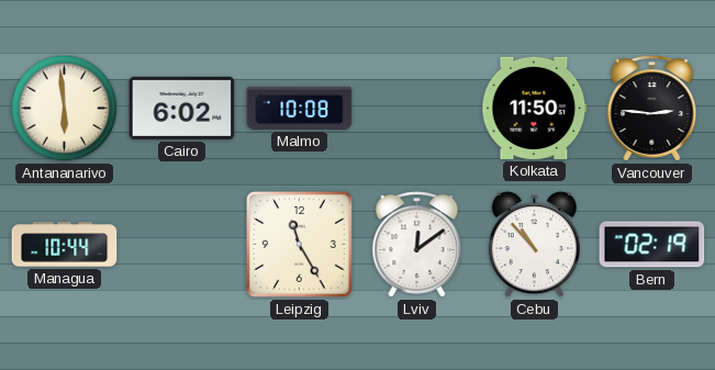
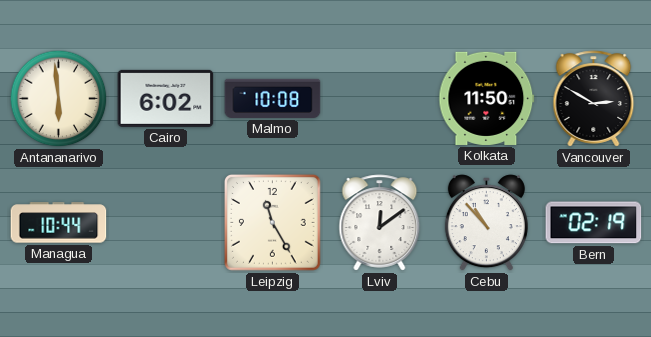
Vancouver: 2:46 -> 2:50
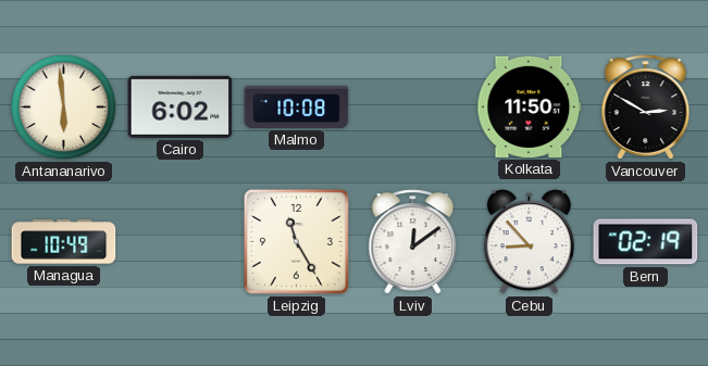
Managua: 10:44 -> 10:49
Cebu: 10:53 -> 8:53
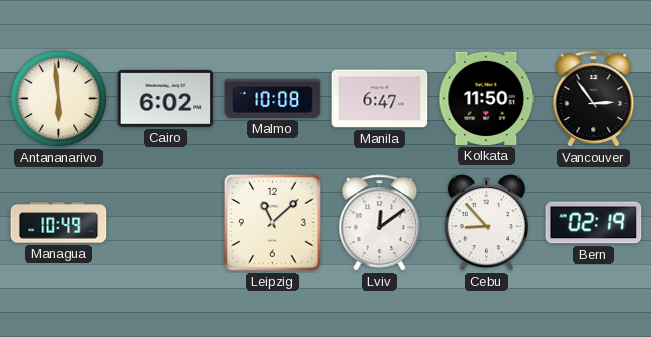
Manila: none -> 6:47
Vancouver: 2:50 -> 2:54
Leipzig: 11:25 -> 11:08
